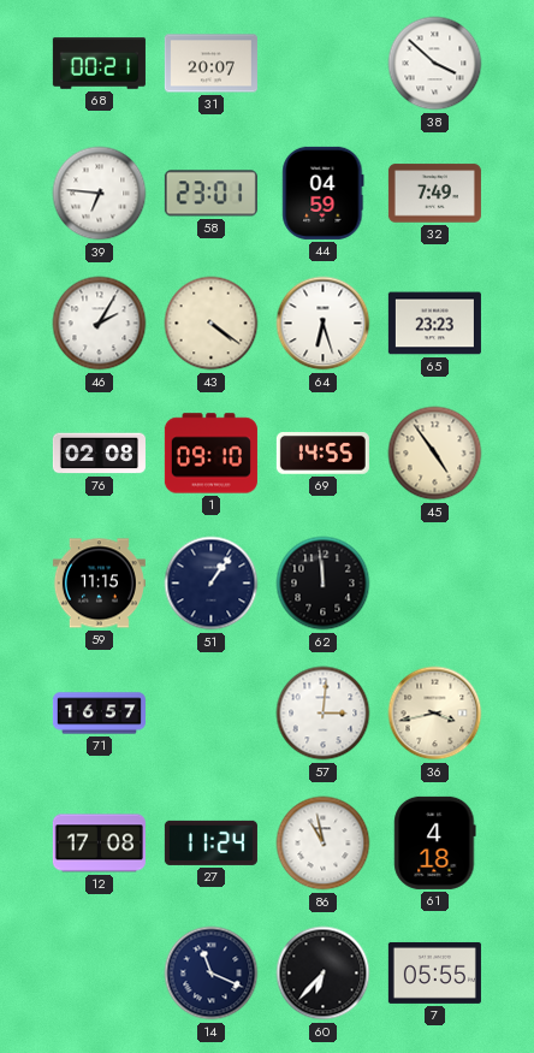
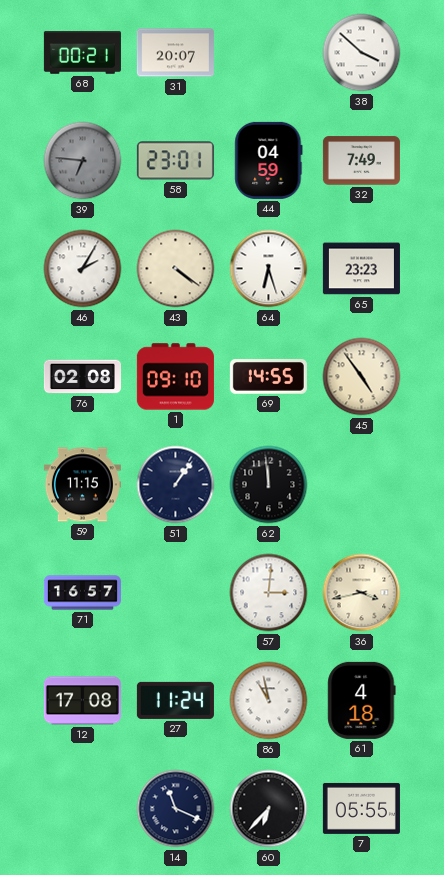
39 dial: white -> grey
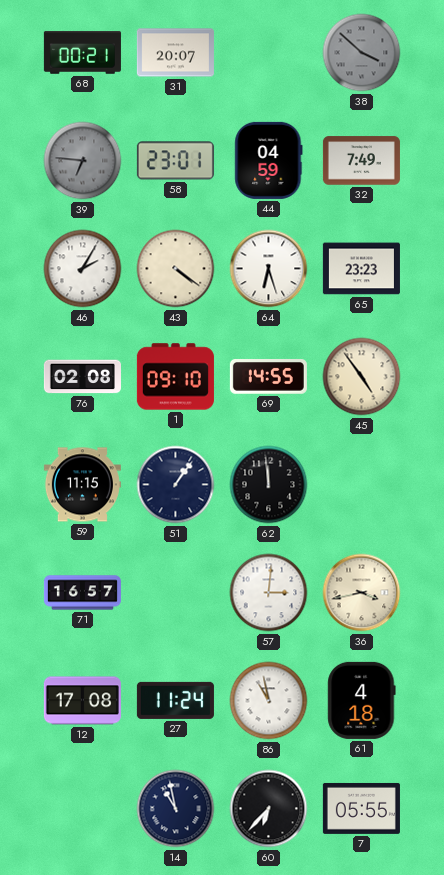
38 dial: white -> grey
14: 11:19 -> 10:58
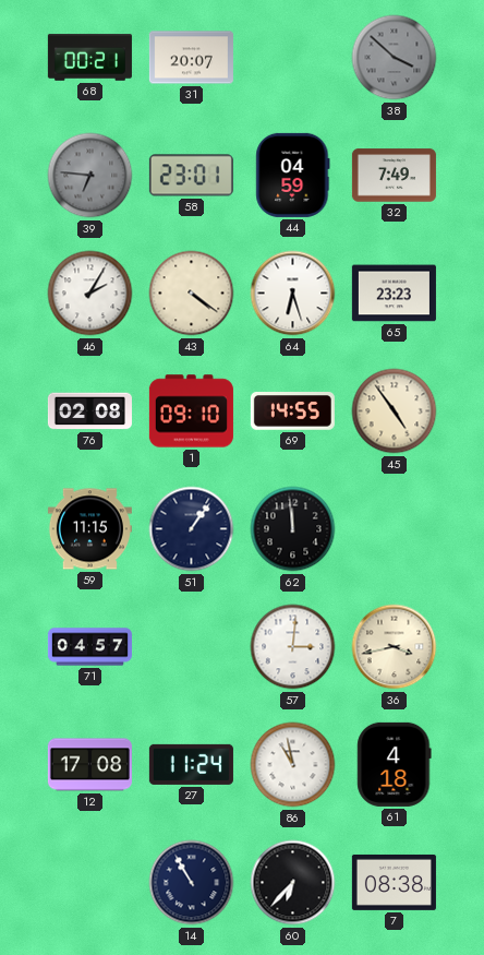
71: 16:57 -> 04:57
14: 10:58 -> 10:55
7: 05:55 -> 08:38
